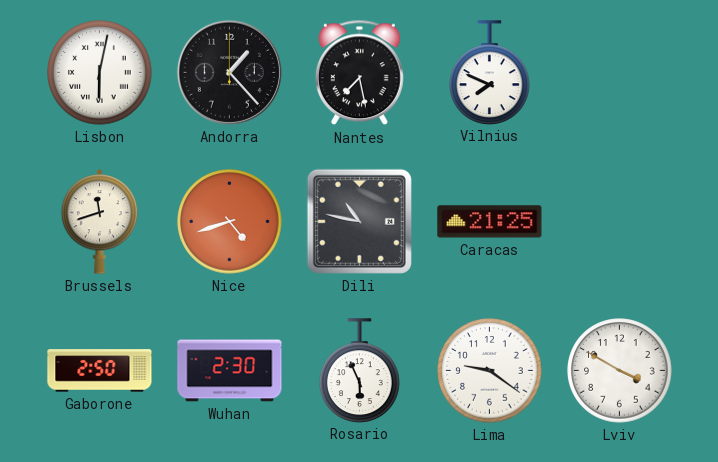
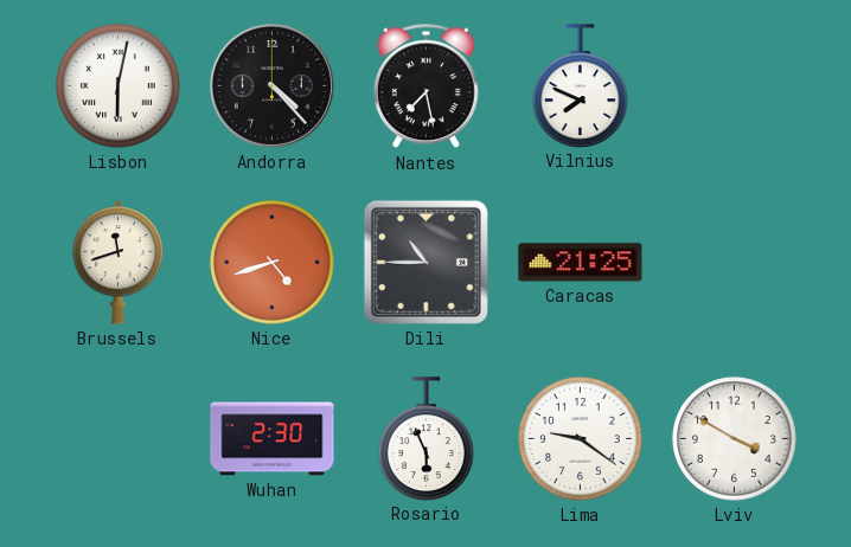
Andorra: 1:23 -> 4:23
Dili: 10:47 -> 10:45
Gaborone: 2:50 -> none
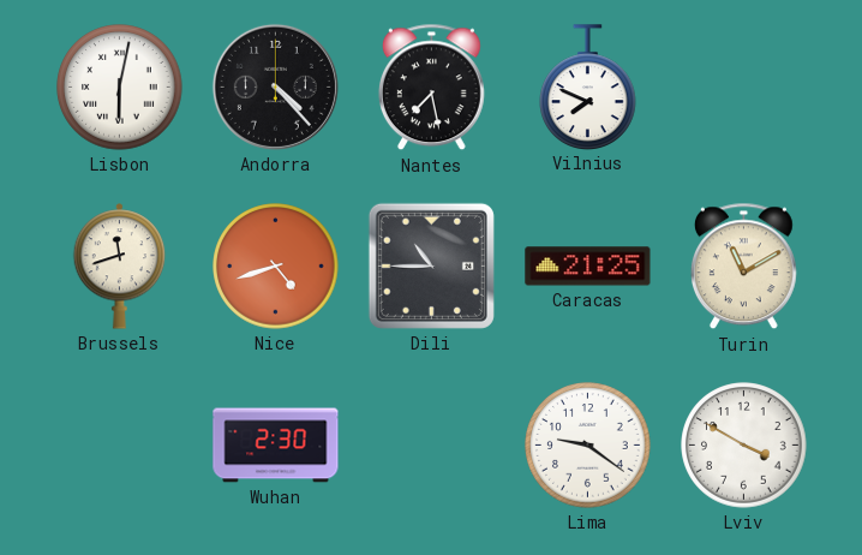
Turin: none -> 11:10
Rosario: 5:56 -> none
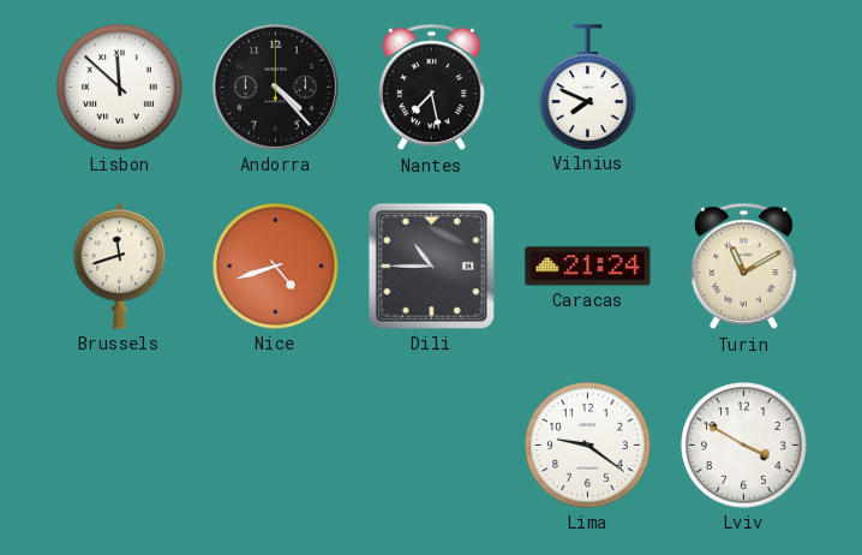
Lisbon: 6:02 -> 11:52
Caracas: 21:25 -> 21:24
Wuhan: 2:30 -> none
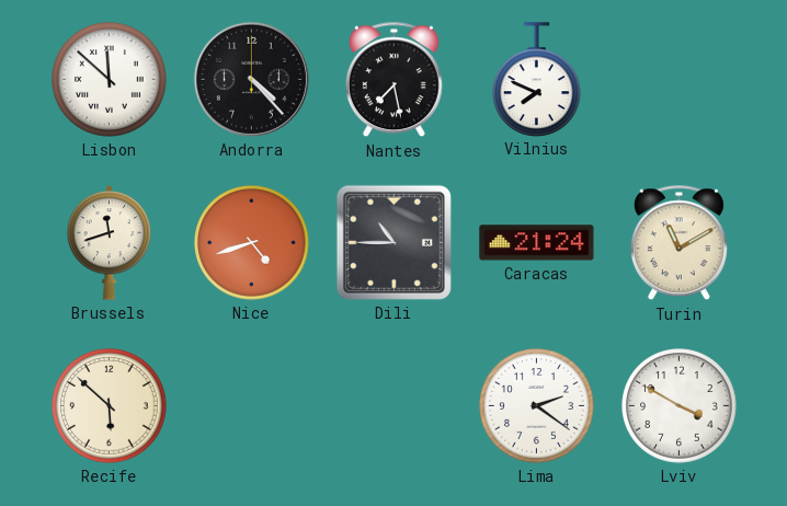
Recife: none -> 5:52
Lima: 9:21 -> 2:21
